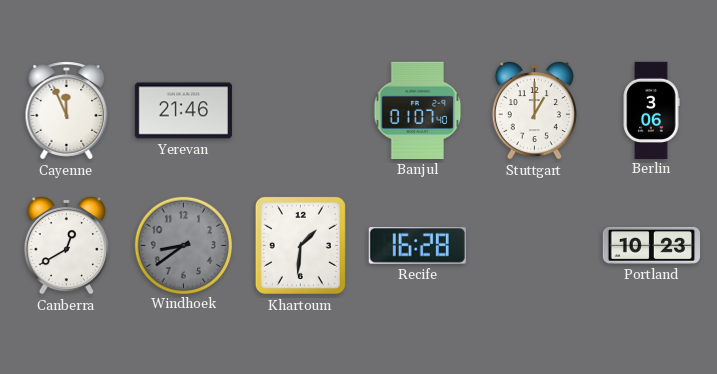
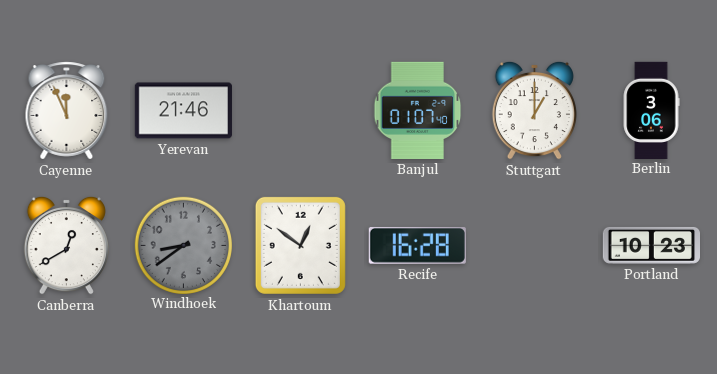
Khartoum: 1:31 -> 12:51
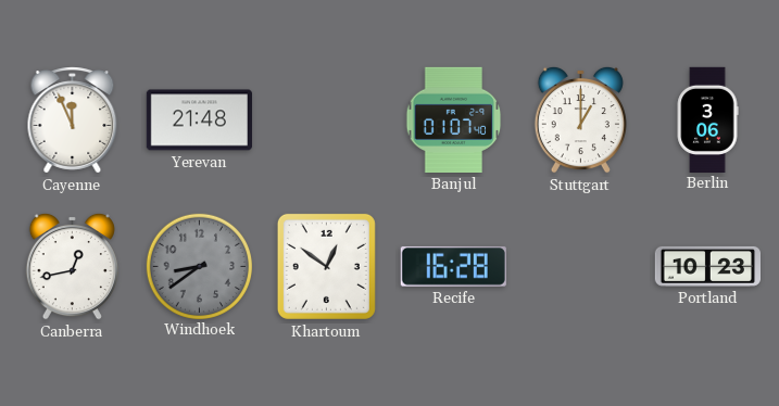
Yerevan: 21:46 -> 21:48
Canberra: 12:40 -> 12:43
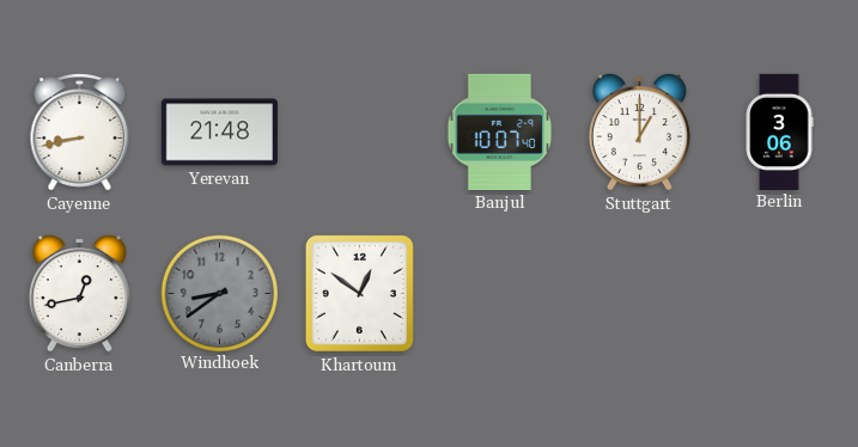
Cayenne: 11:56 -> 8:43
Banjul: 01:07 -> 10:07
Recife: 16:28 -> none
Portland: 10:23 -> none
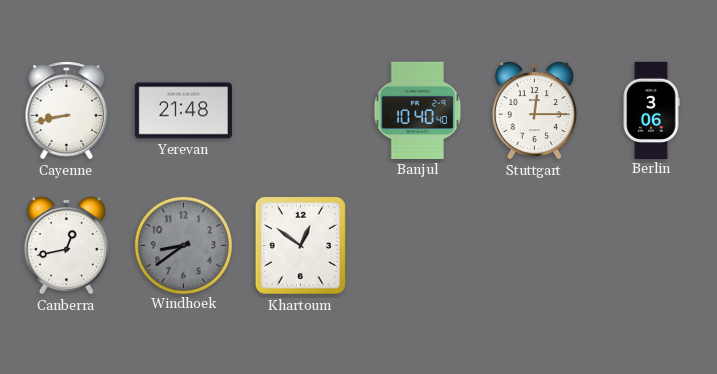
Banjul: 10:07 -> 10:40
Stuttgart: 1:00 -> 12:15
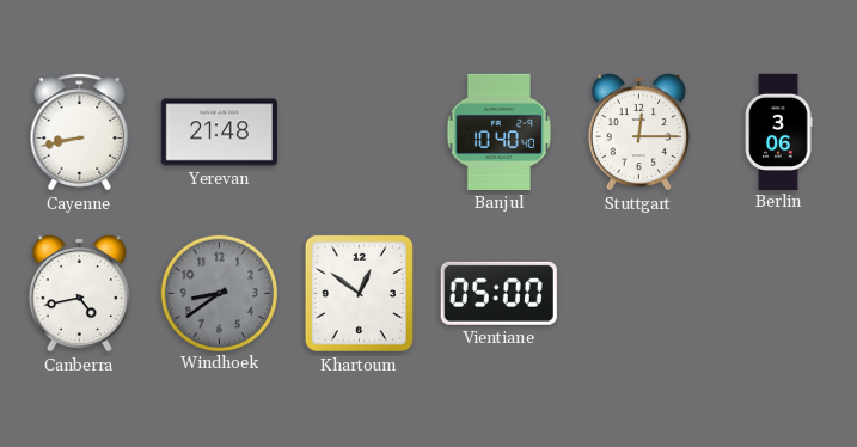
Canberra: 12:43 -> 4:43
Vientiane: none -> 05:00
